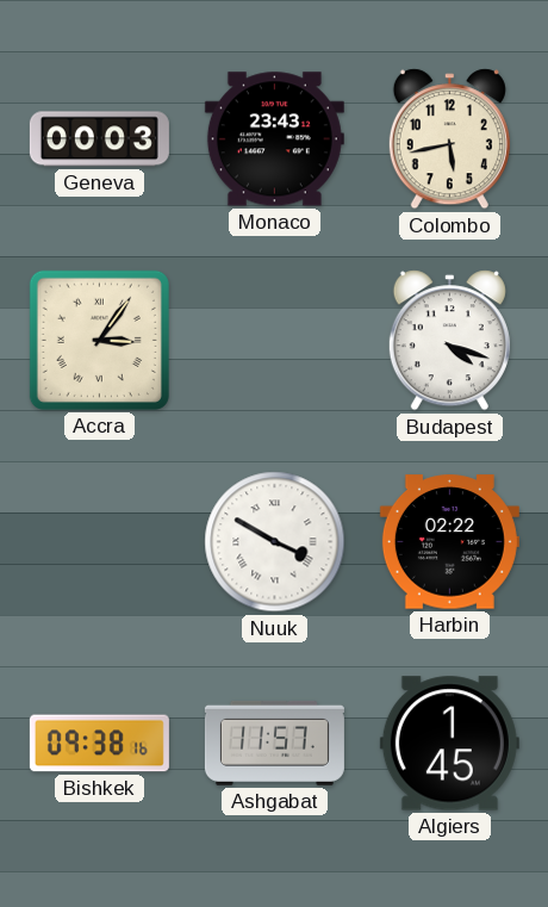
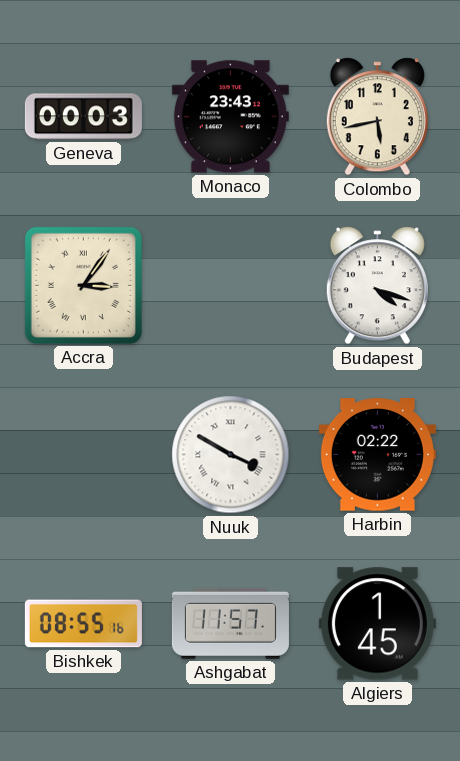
Bishkek: 09:38 -> 08:55
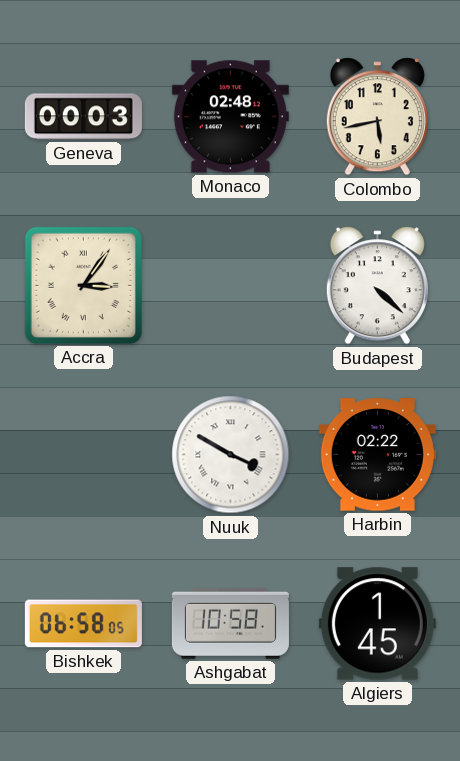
Monaco: 23:43 -> 02:48
Budapest: 4:18 -> 4:22
Bishkek: 08:55 -> 06:58
Ashgabat: 11:57 -> 10:58
